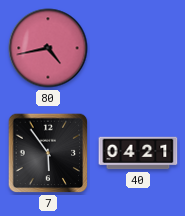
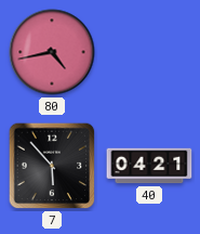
7: 5:54 -> 5:53
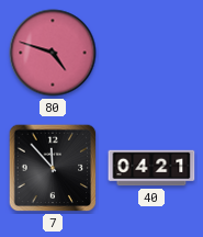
80: 4:43 -> 4:48
7: 5:53 -> 11:53
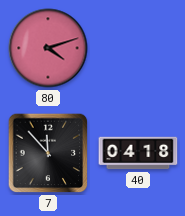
80: 4:48 -> 4:12
40: 04:21 -> 04:18
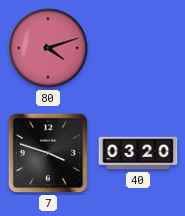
7: 11:53 -> 3:48
40: 04:18 -> 03:20
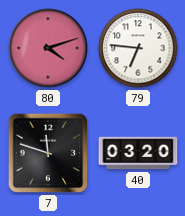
79: none -> 6:46
7: 3:48 -> 11:48
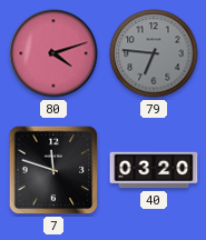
79 dial: white -> grey
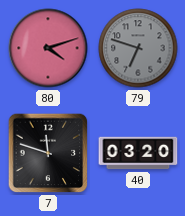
79: 6:46 -> 6:48
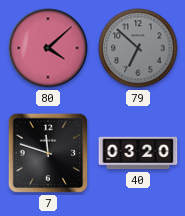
80: 4:12 -> 4:08
79: 6:48 -> 6:52
